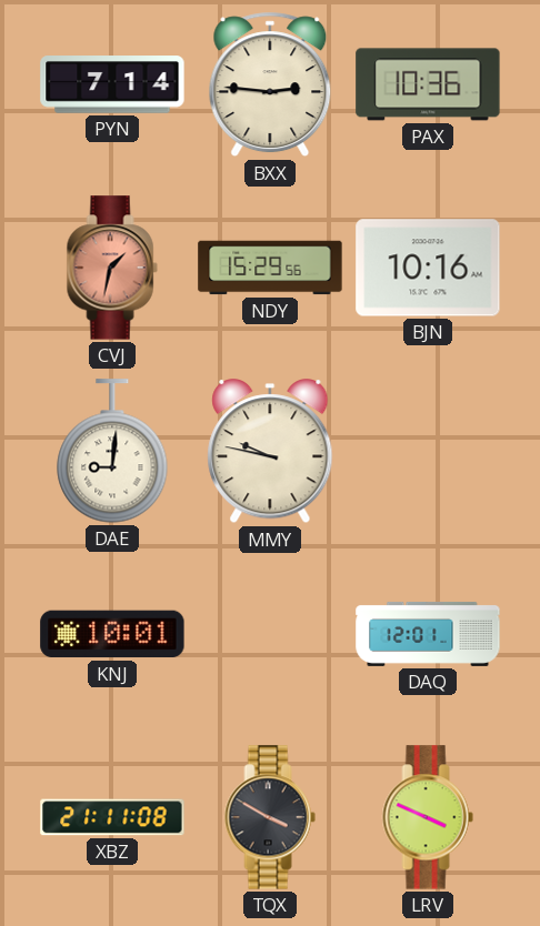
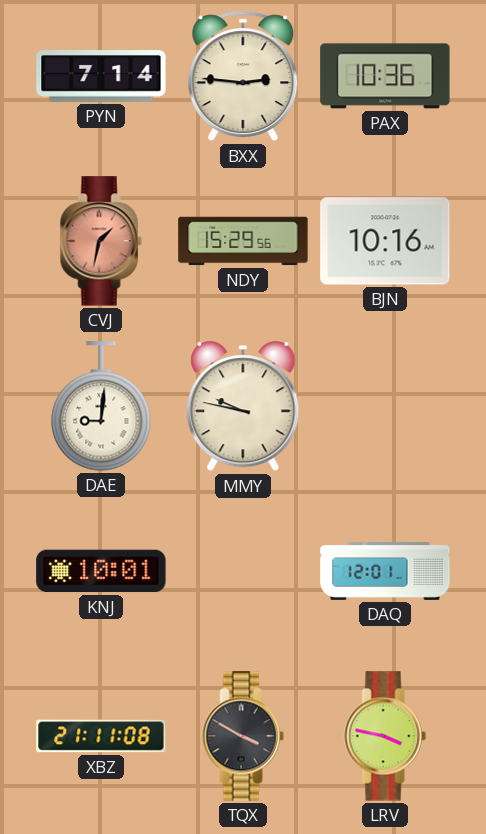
LRV: 3:49 -> 3:47
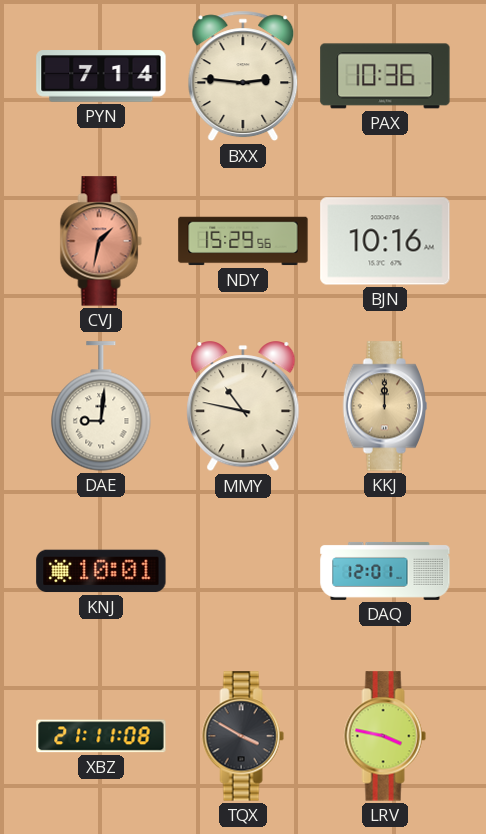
MMY: 9:47 -> 10:47
KKJ: none -> 12:00
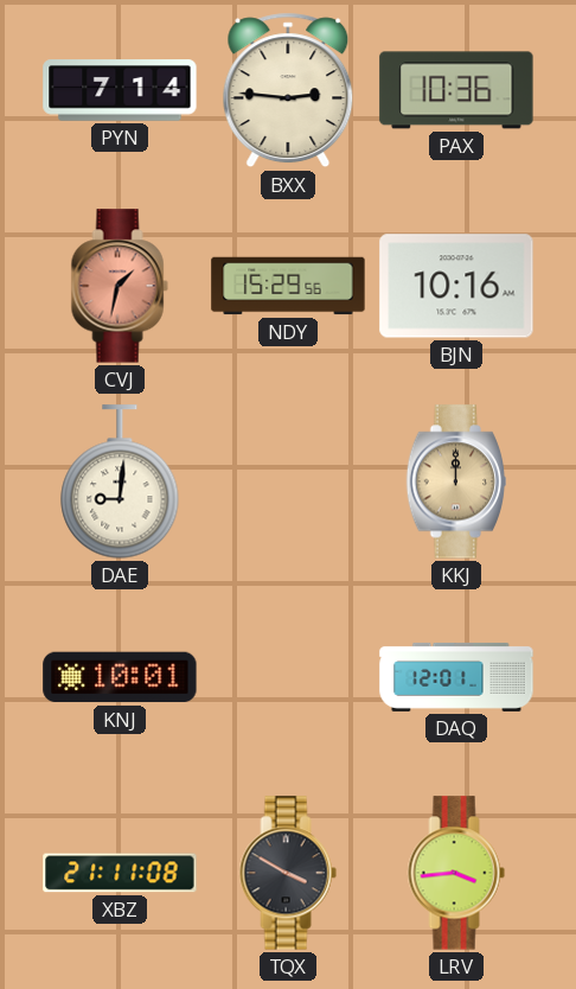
MMY: 10:47 -> none
LRV: 3:47 -> 3:44
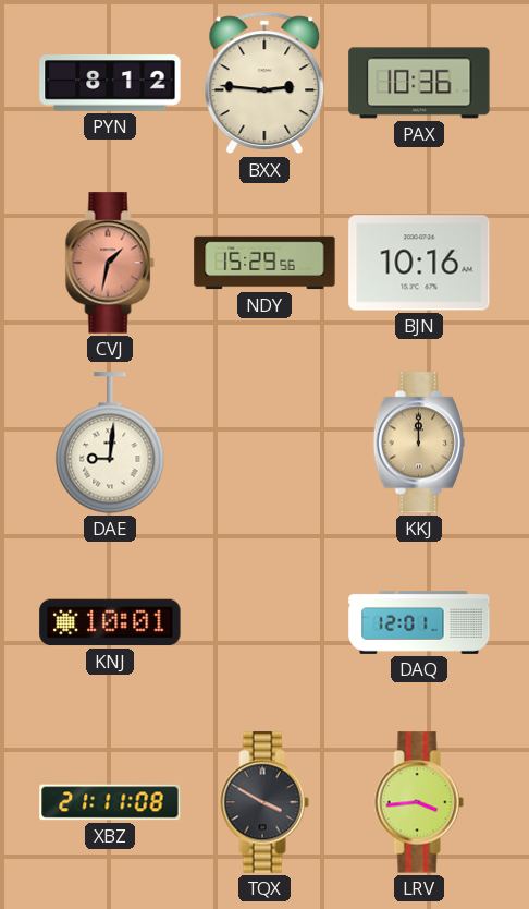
PYN: 7:14 -> 8:12
